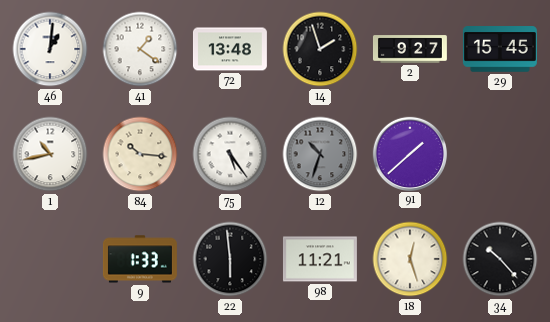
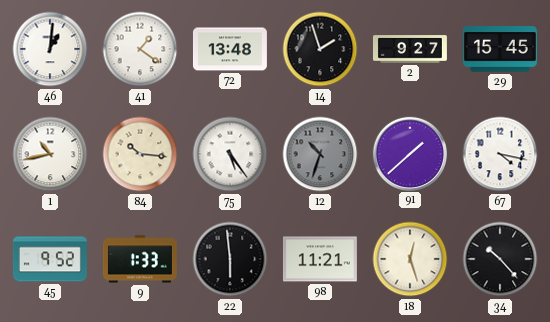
67: none -> 4:17
45: none -> 9:52
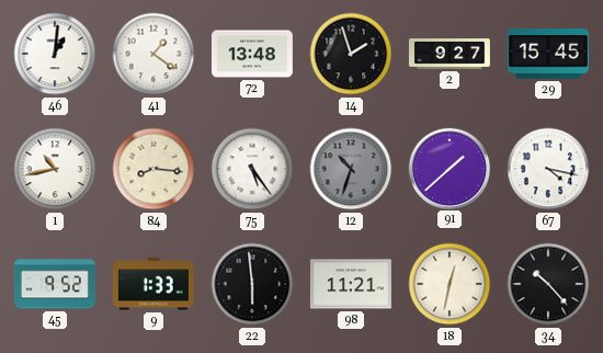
84: 10:16 -> 8:16
18: 12:27 -> 12:32
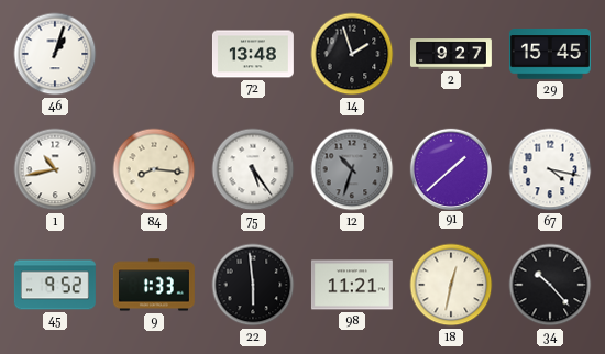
46: 1:01 -> 1:03
41: 1:21 -> none
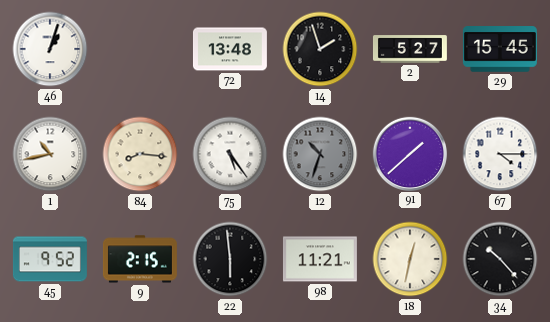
2: 9:27 -> 5:27
67: 4:17 -> 4:15
9: 1:33 -> 2:15
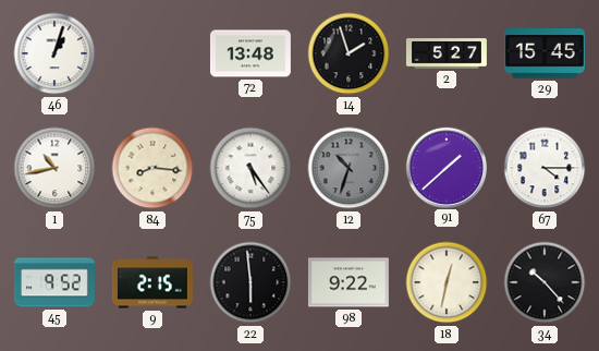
98: 11:21 -> 9:22
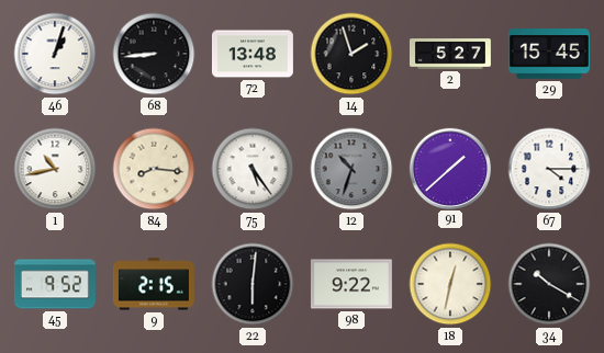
68: none -> 8:44
22: 5:59 -> 6:01
34: 10:23 -> 10:20
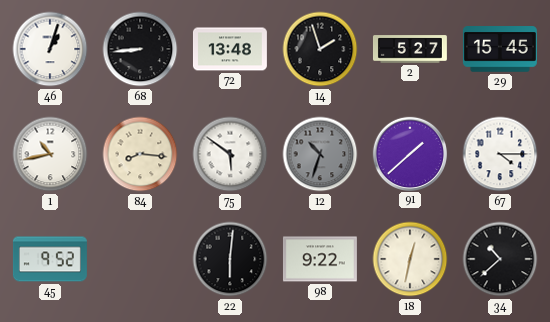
75: 5:24 -> 5:51
9: 2:15 -> none
34: 10:20 -> 10:38
